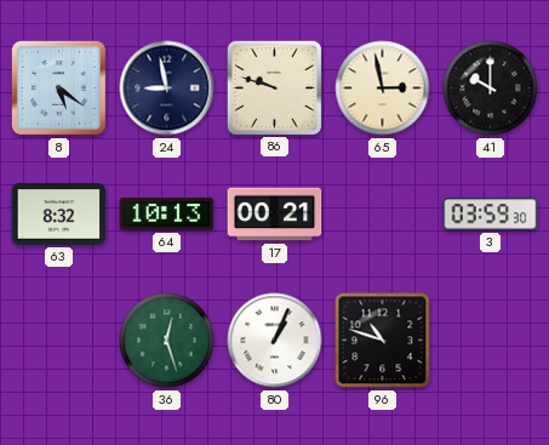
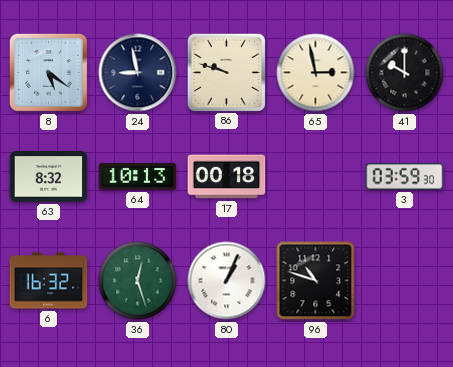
17: 00:21 -> 00:18
6: none -> 16:32
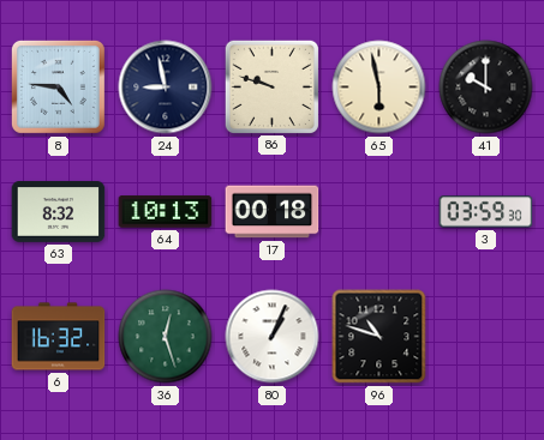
8: 5:21 -> 4:46
65: 2:58 -> 5:58
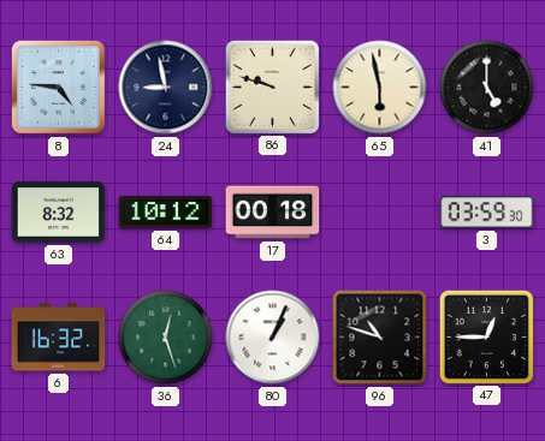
41: 10:00 -> 5:00
64: 10:13 -> 10:12
47: none -> 12:45
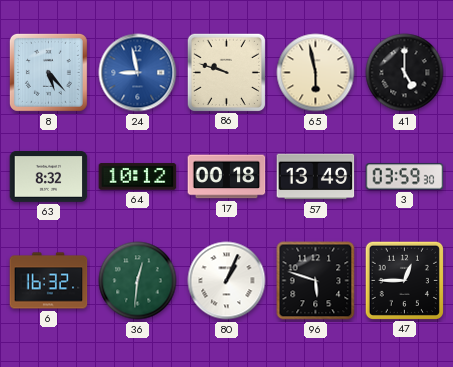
8: 4:46 -> 5:23
24 dial: navy -> blue
57: none -> 13:49
36: 12:27 -> 12:31
96: 10:48 -> 5:48
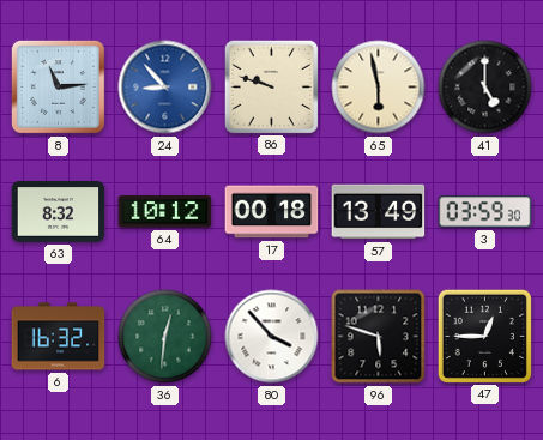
8: 5:23 -> 11:14
24: 8:58 -> 8:53
80: 1:04 -> 3:53
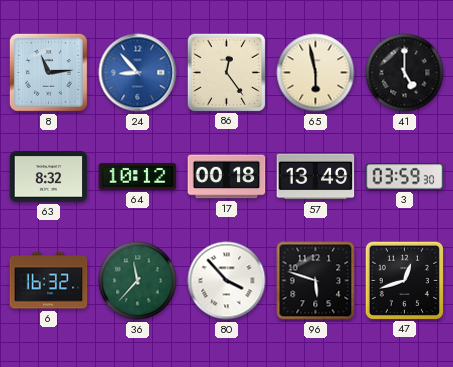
86: 9:48 -> 12:24
36: 12:31 -> 11:37
47: 12:45 -> 12:42
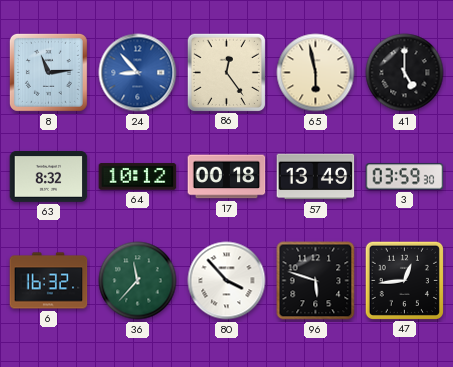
47: 12:42 -> 12:44
